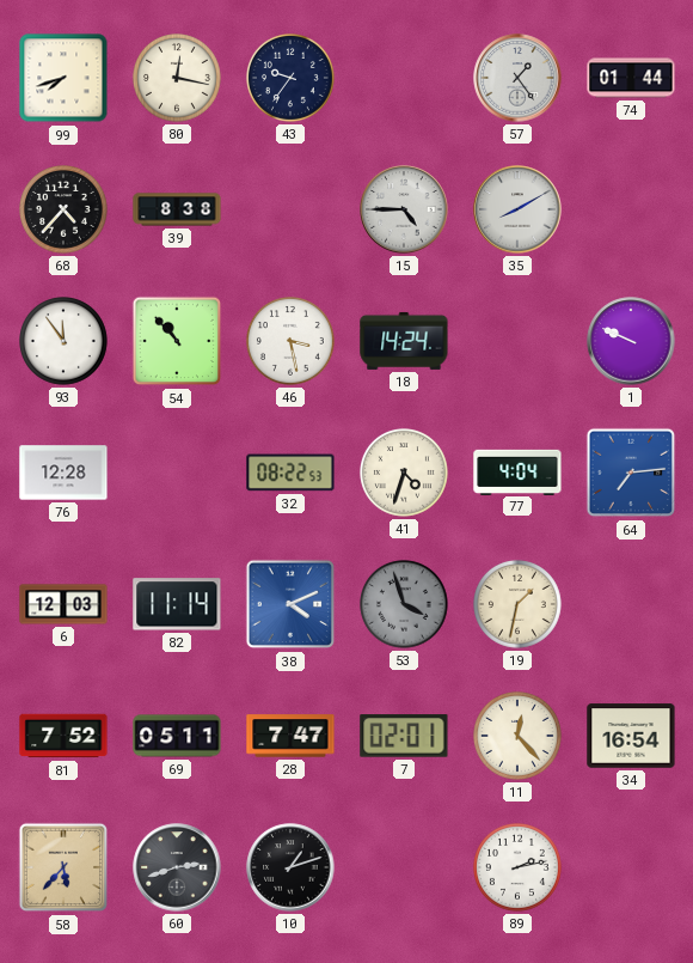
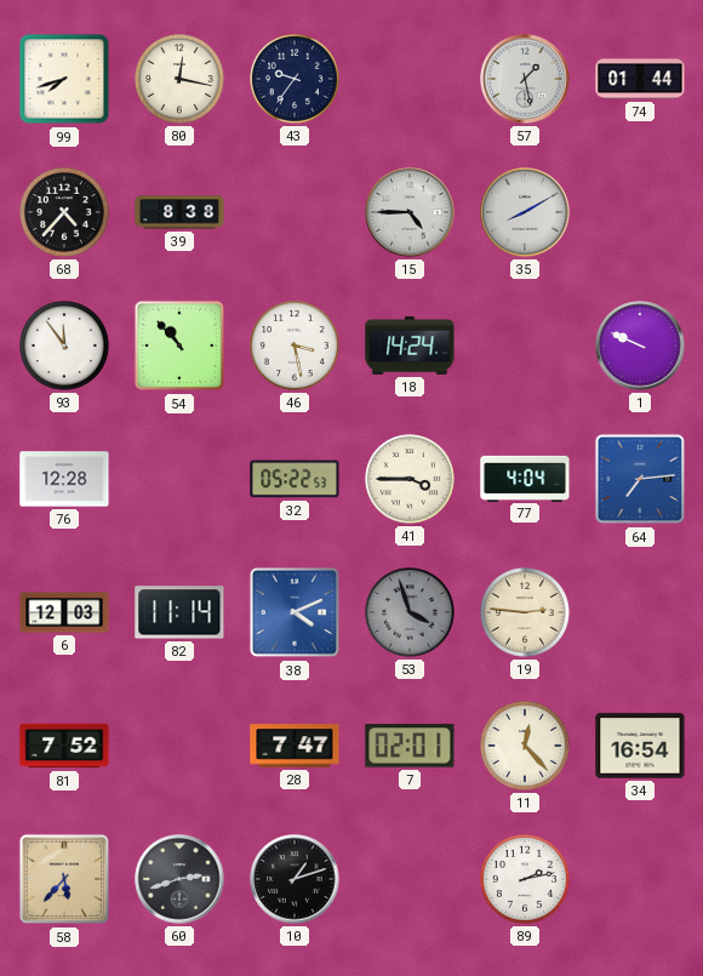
57: 1:24 -> 1:28
32: 08:22 -> 05:22
41: 4:33 -> 3:45
19: 1:32 -> 2:46
69: 05:11 -> none
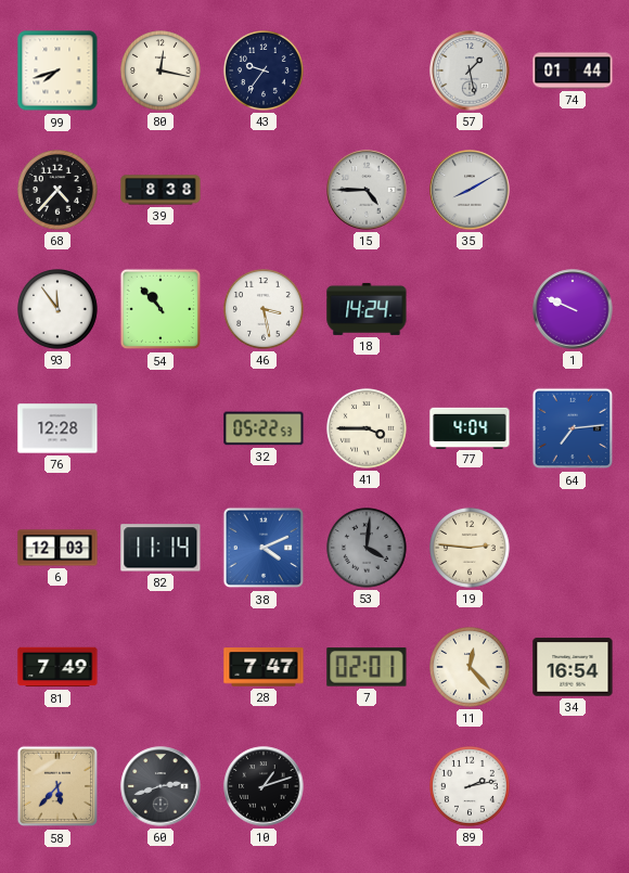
53: 3:57 -> 4:01
81: 7:52 -> 7:49
